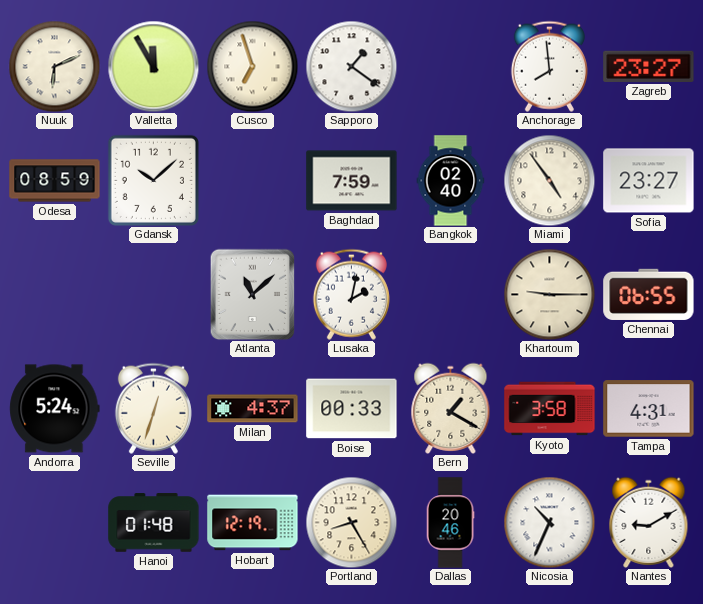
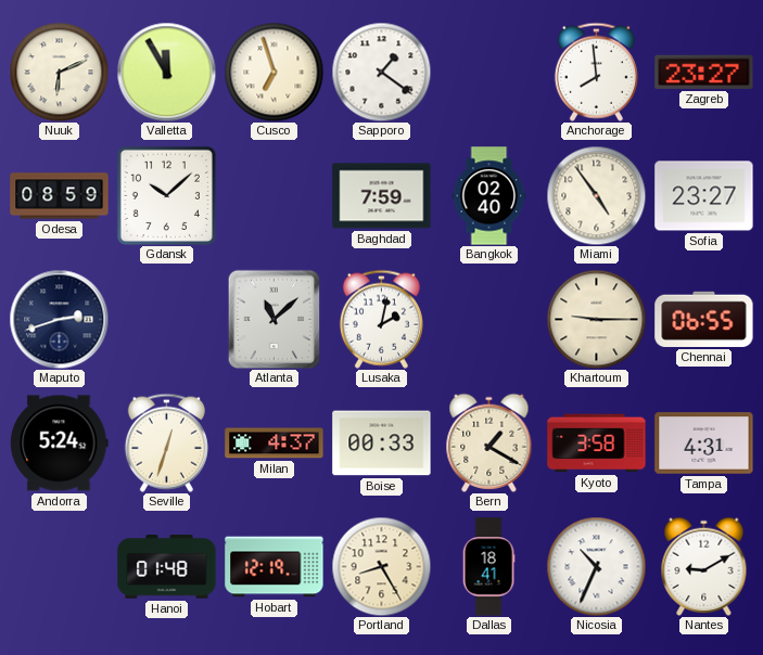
Maputo: none -> 2:42
Dallas: 20:46 -> 18:41
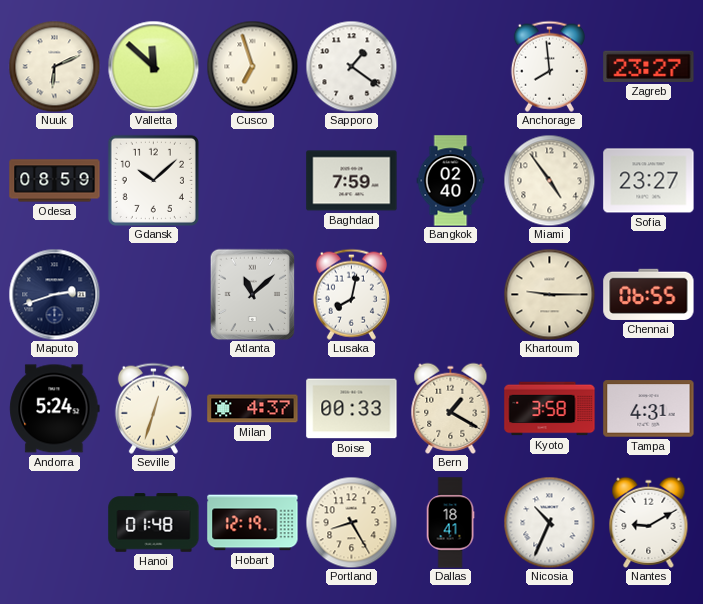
Valletta: 11:55 -> 11:52
Lusaka: 2:02 -> 8:02
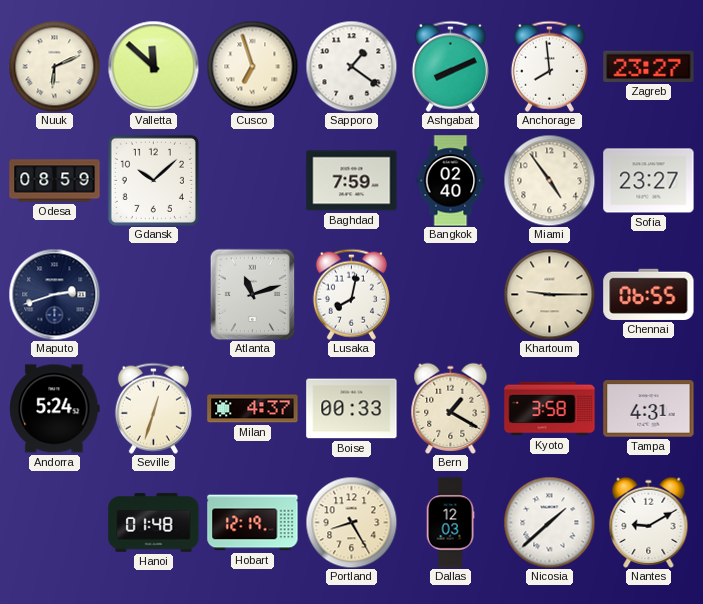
Ashgabat: none -> 8:11
Atlanta: 11:08 -> 11:12
Dallas: 18:41 -> 12:03
Nicosia: 10:34 -> 1:38
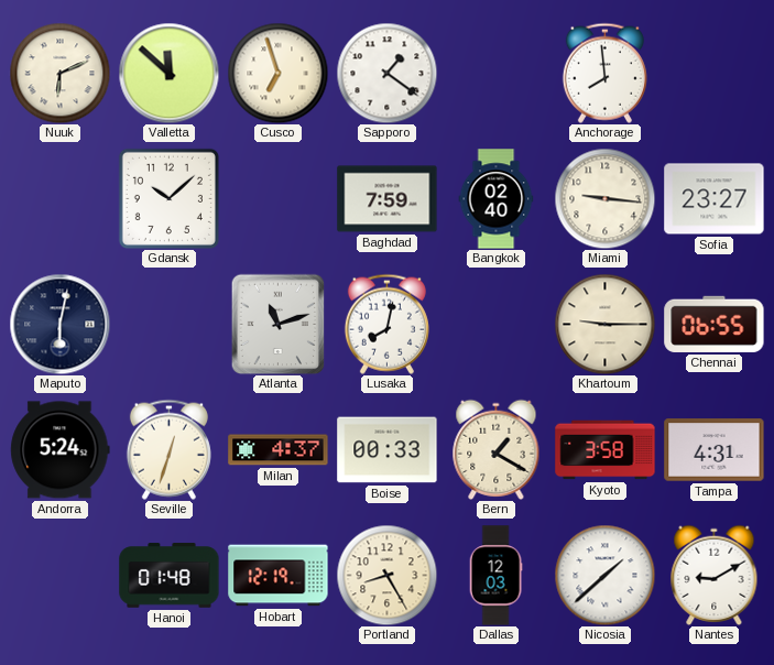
Ashgabat: 8:11 -> none
Zagreb: 23:27 -> none
Odesa: 08:59 -> none
Miami: 4:54 -> 9:16
Maputo: 2:42 -> 6:02
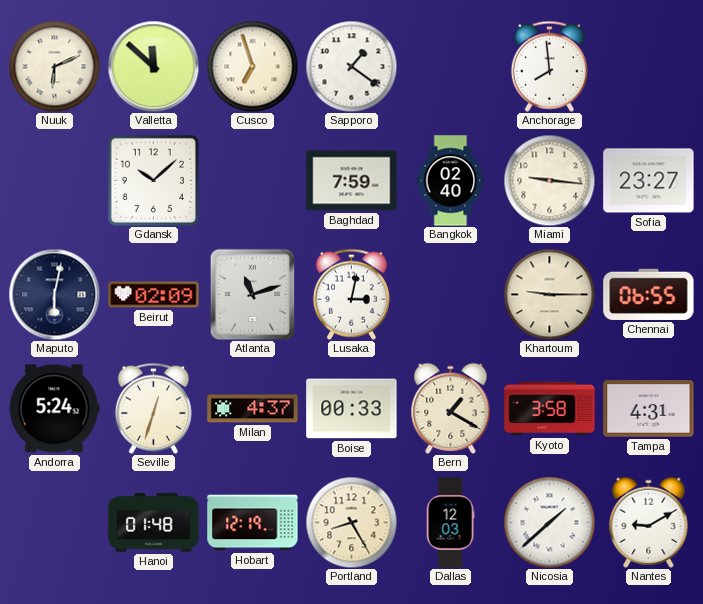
Beirut: none -> 02:09
Lusaka: 8:02 -> 3:02
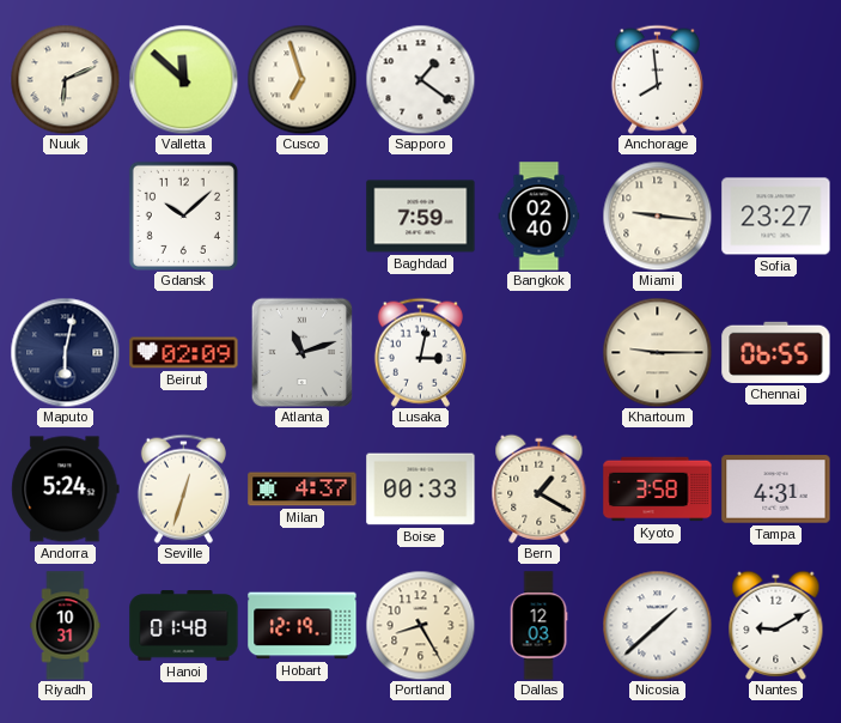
Riyadh: none -> 10:31
